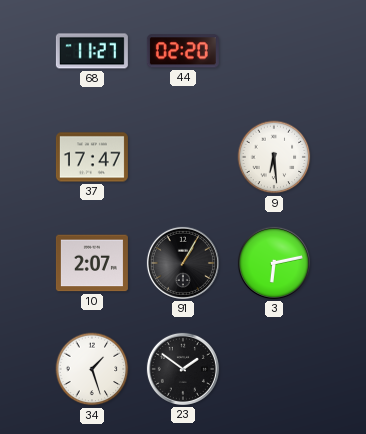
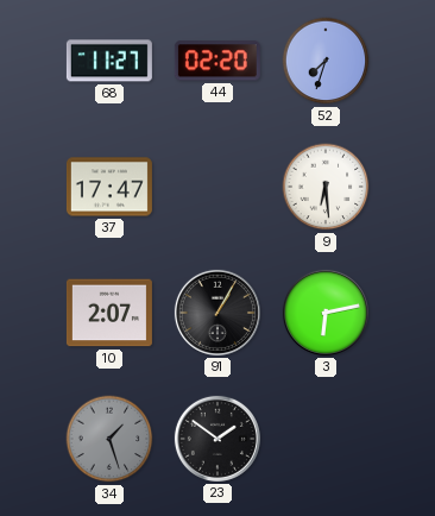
52: none -> 7:33
34 dial: white -> grey
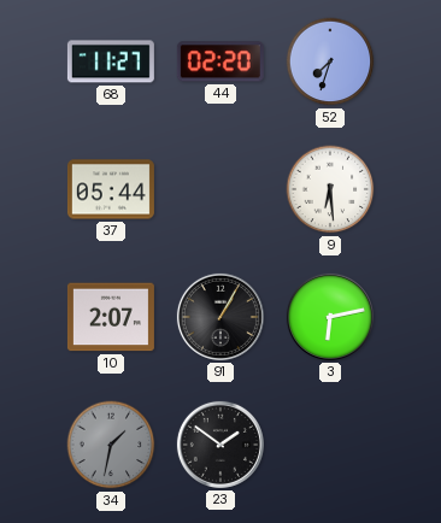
37: 17:47 -> 05:44
34: 1:27 -> 1:32
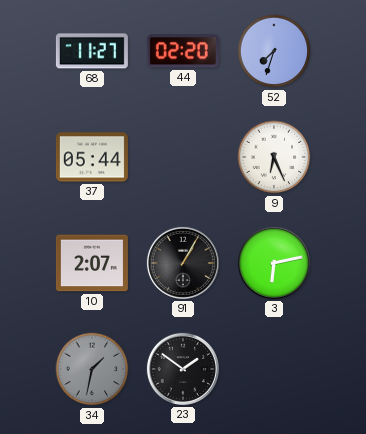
9: 6:29 -> 6:26
